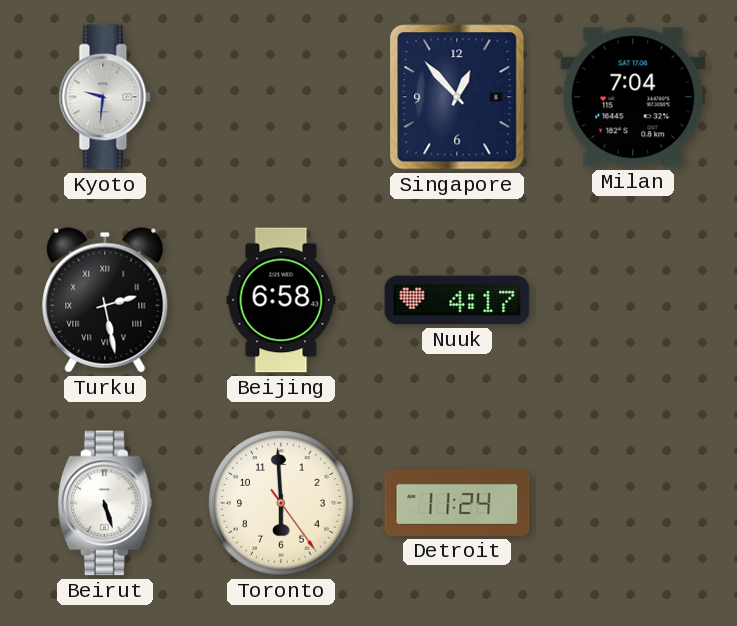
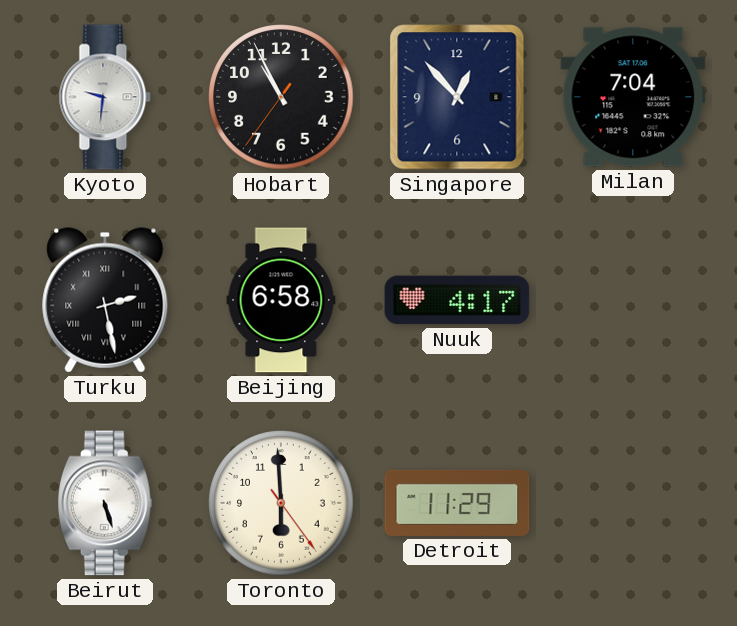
Hobart: none -> 10:55
Detroit: 11:24 -> 11:29
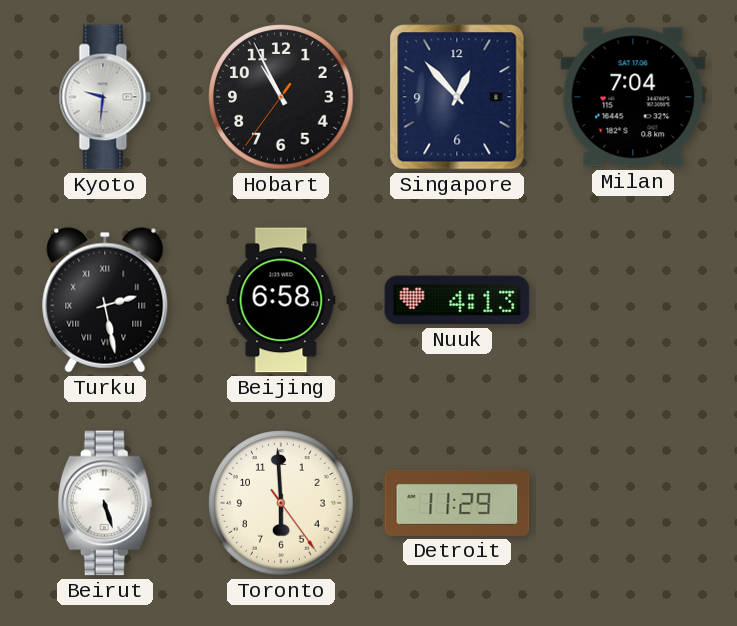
Nuuk: 4:17 -> 4:13
